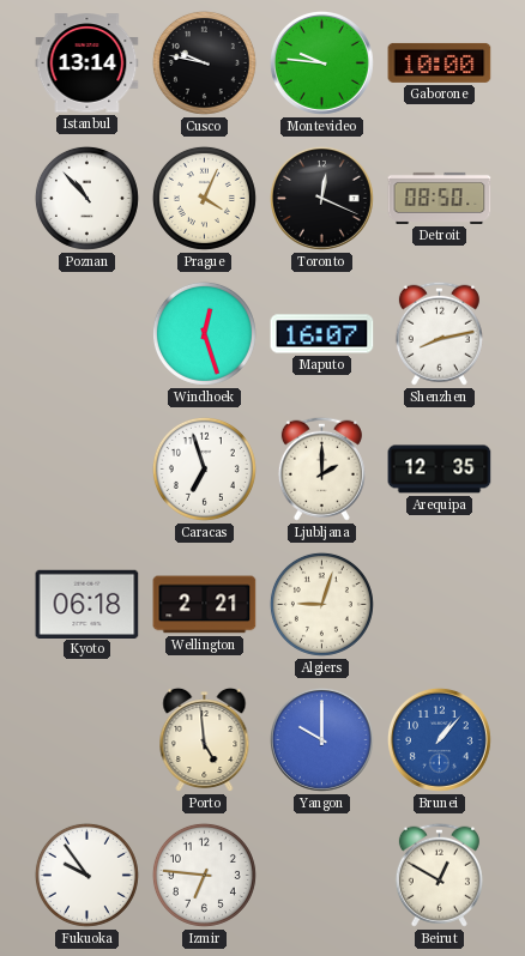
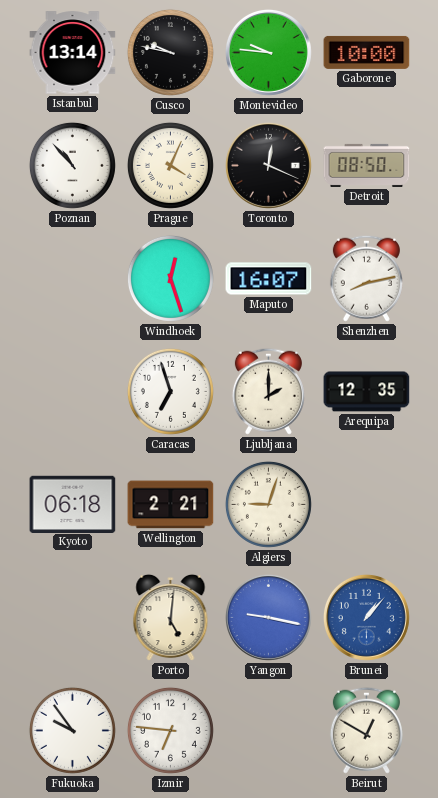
Porto: 4:59 -> 5:01
Yangon: 10:00 -> 9:17
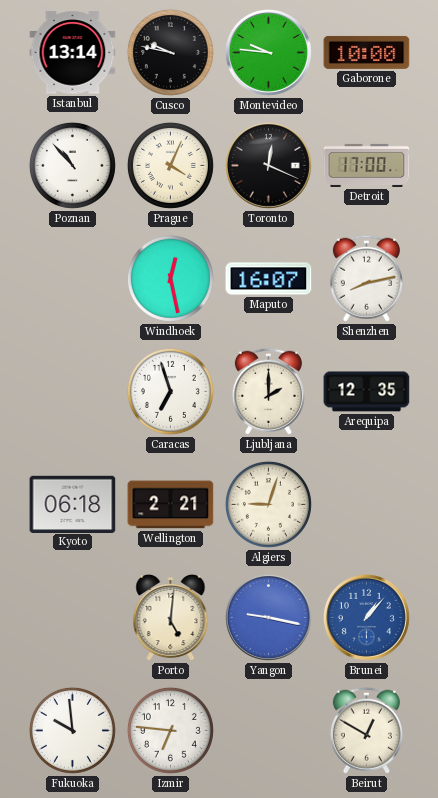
Detroit: 08:50 -> 17:00
Windhoek: 12:27 -> 12:28
Fukuoka: 9:54 -> 9:59
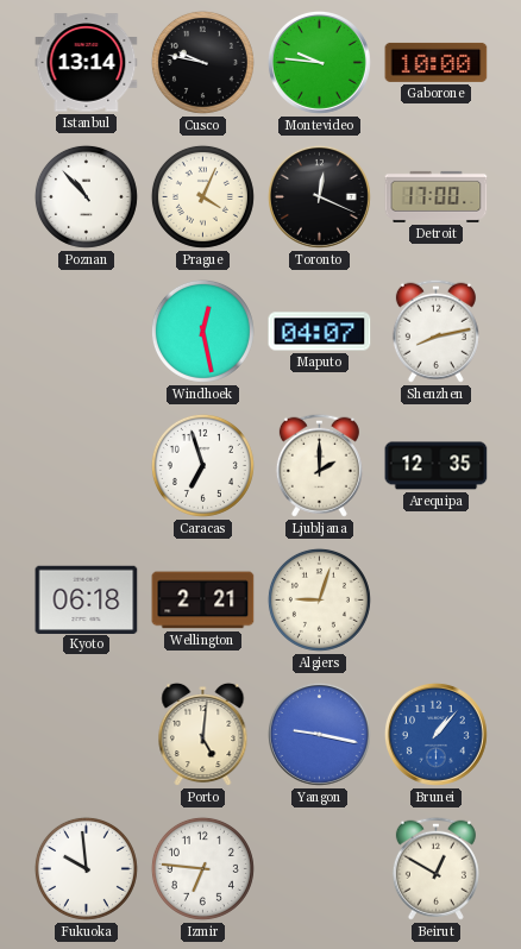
Maputo: 16:07 -> 04:07
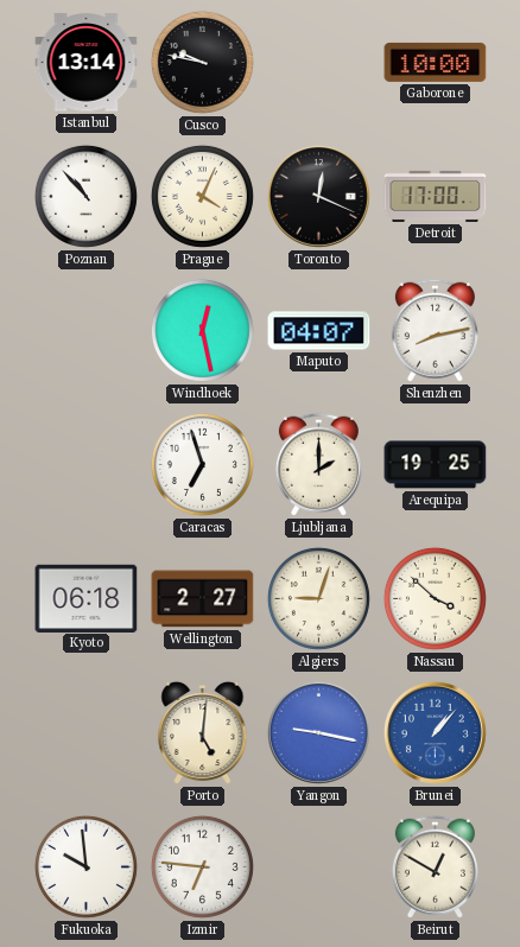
Montevideo: 9:46 -> none
Arequipa: 12:35 -> 19:25
Wellington: 2:21 -> 2:27
Nassau: none -> 3:52
